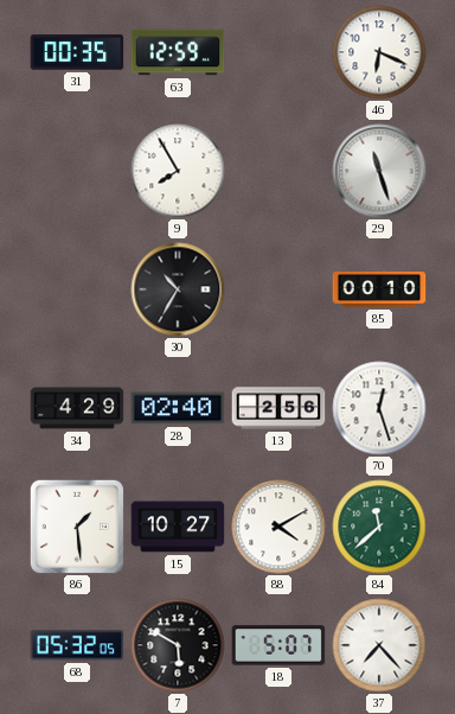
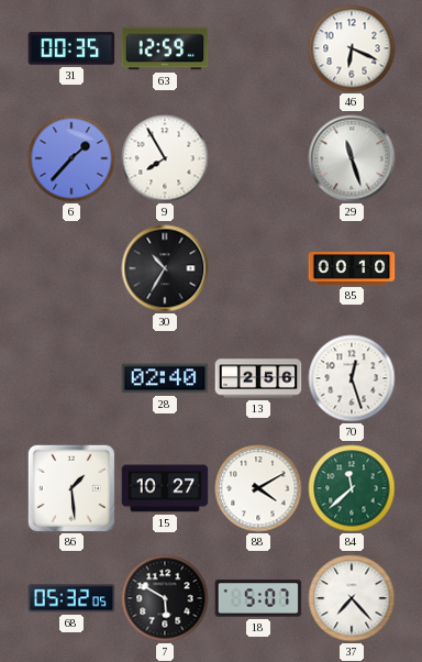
6: none -> 1:37
34: 4:29 -> none
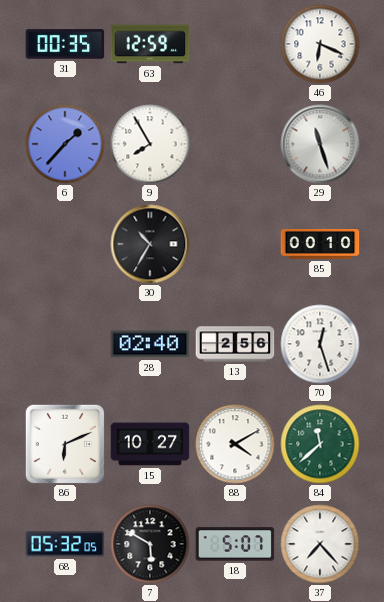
86: 1:29 -> 6:11
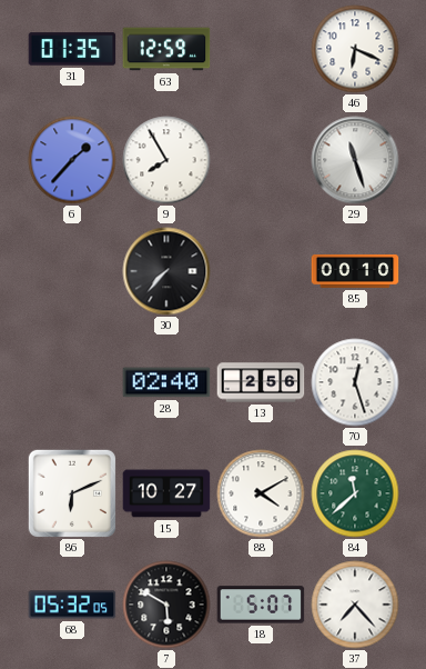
31: 00:35 -> 01:35
30: 10:35 -> 7:37
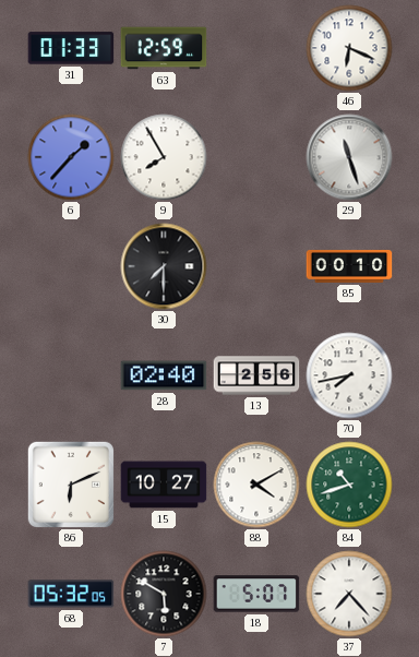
31: 01:35 -> 01:33
30: 7:37 -> 7:30
70: 12:27 -> 7:43
84: 11:38 -> 10:42
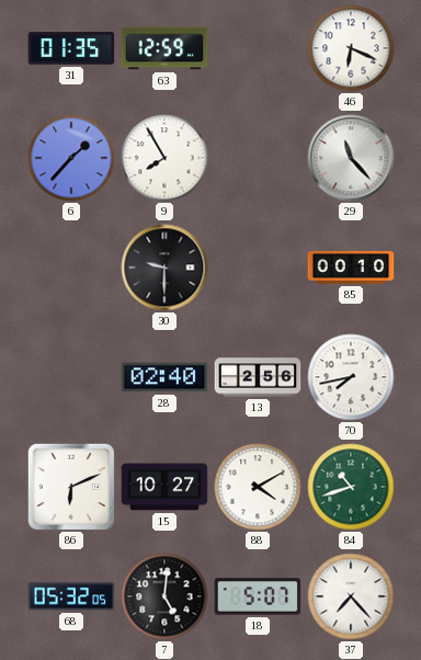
31: 01:33 -> 01:35
29: 11:27 -> 11:23
30: 7:30 -> 9:30
7: 5:50 -> 5:01
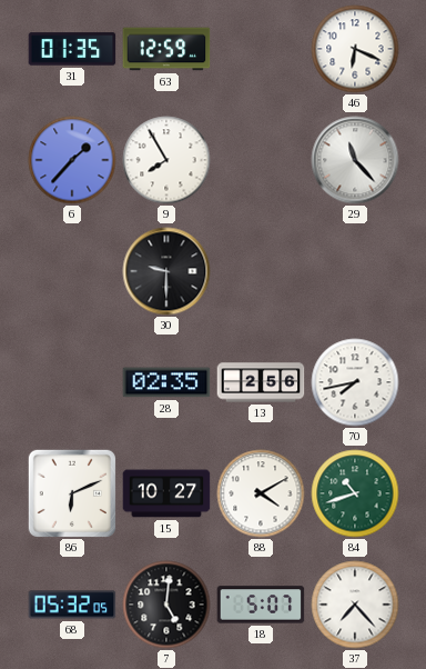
85: 00:10 -> none
28: 02:40 -> 02:35
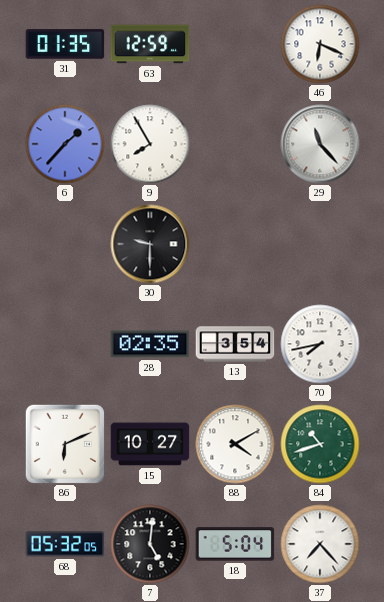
13: 2:56 -> 3:54
18: 5:07 -> 5:04
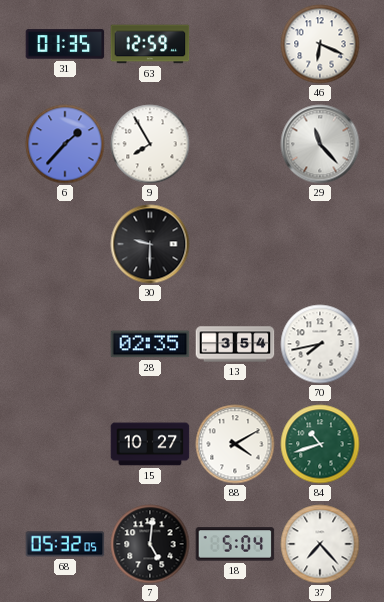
86: 6:11 -> none
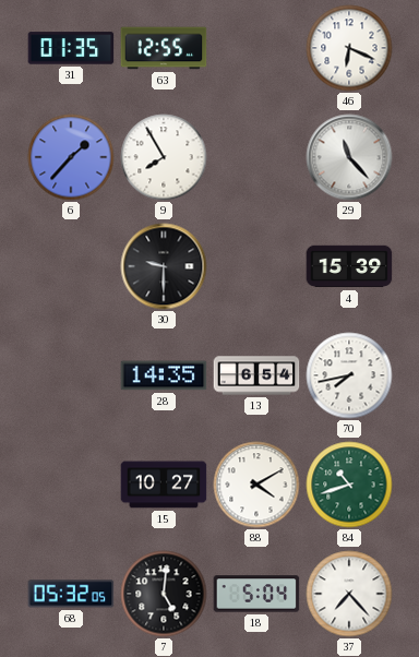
63: 12:59 -> 12:55
4: none -> 15:39
28: 02:35 -> 14:35
13: 3:54 -> 6:54
